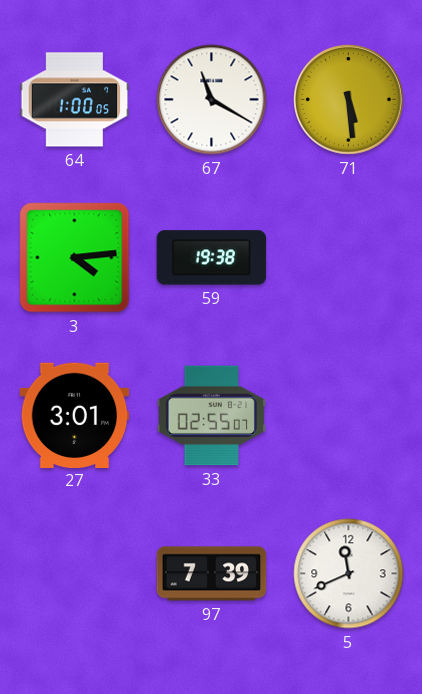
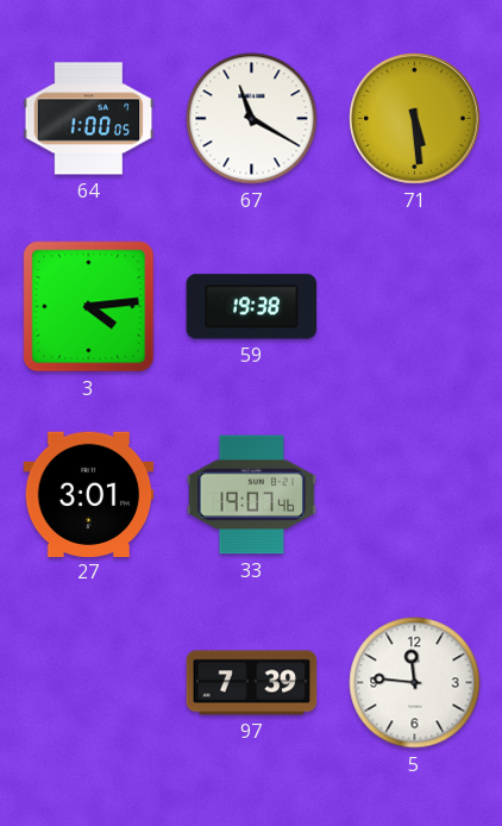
33: 02:55 -> 19:07
5: 11:41 -> 11:46
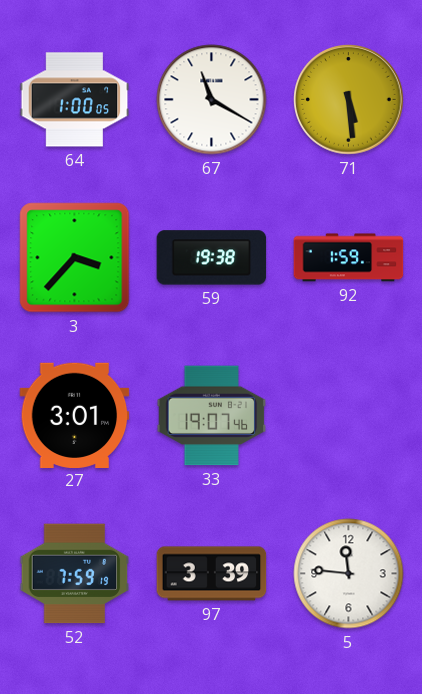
3: 4:14 -> 3:37
92: none -> 1:59
52: none -> 7:59
97: 7:39 -> 3:39
